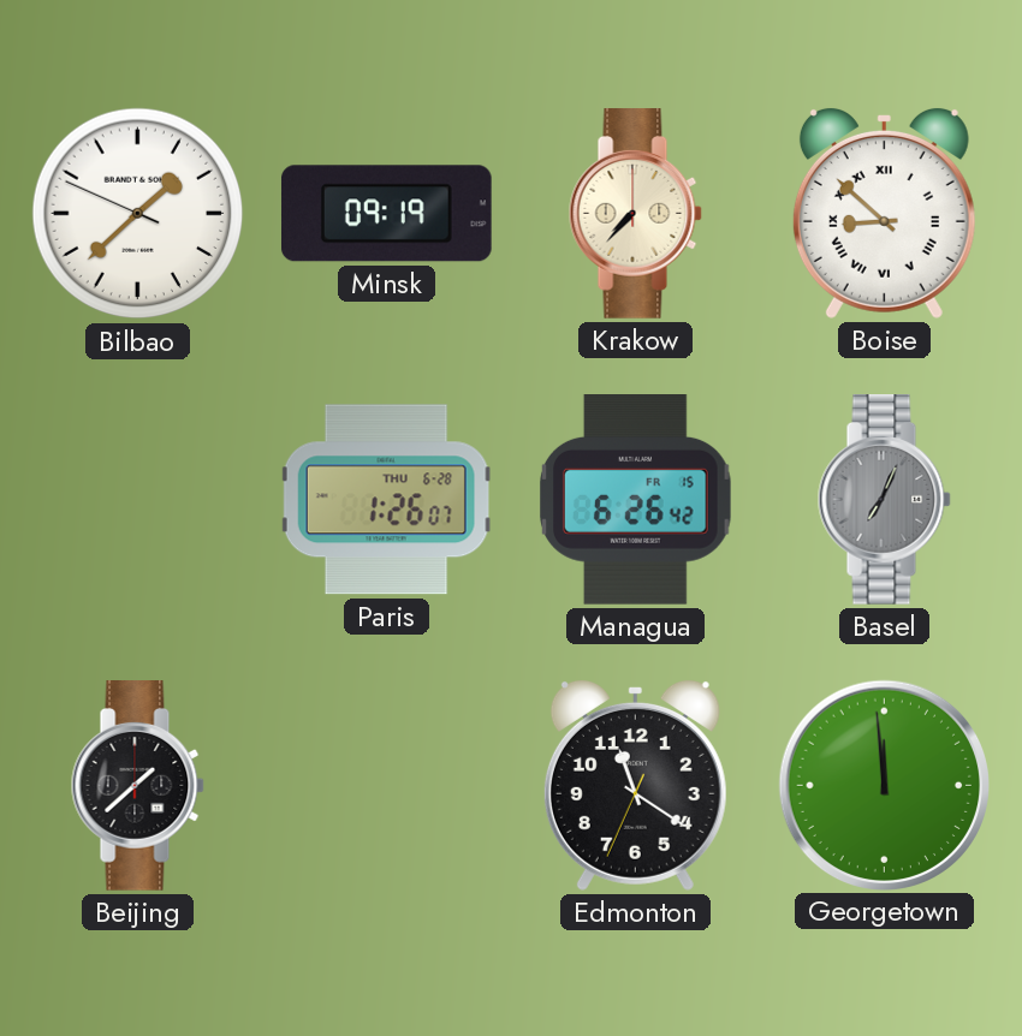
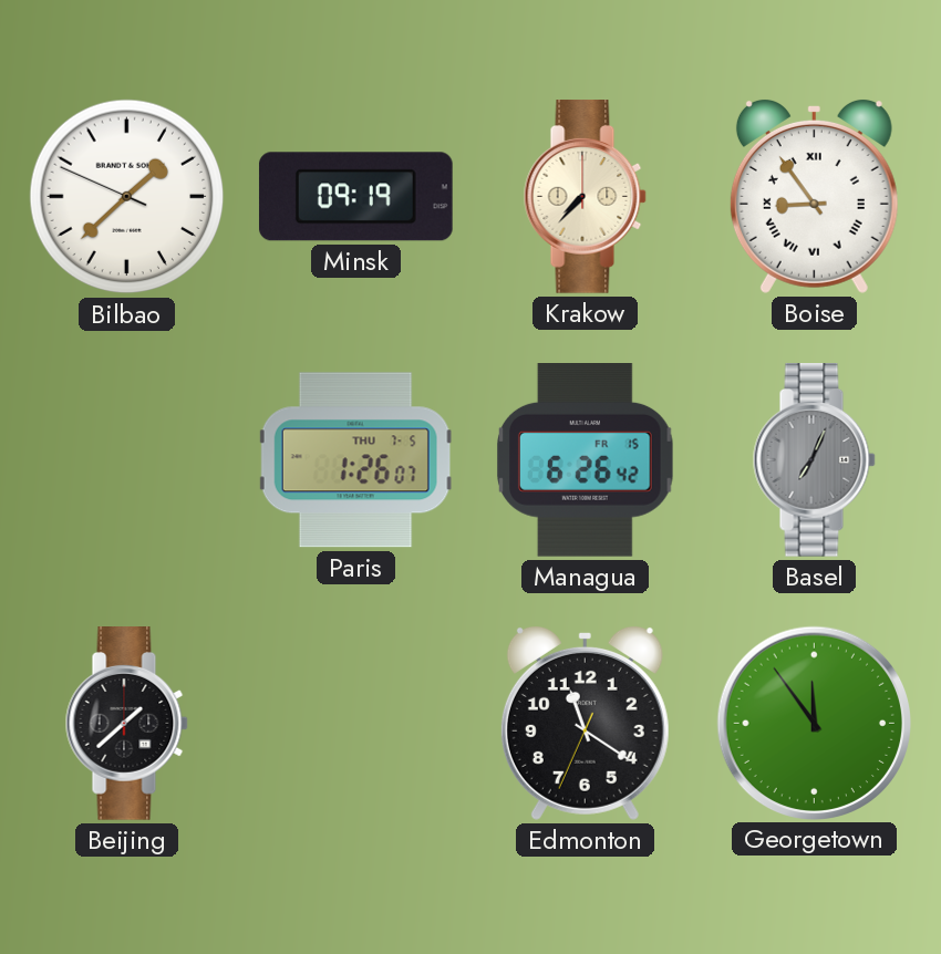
Boise: 8:52 -> 8:54
Paris date: THU 6-28 -> THU 7-5
Georgetown: 11:59 -> 11:54
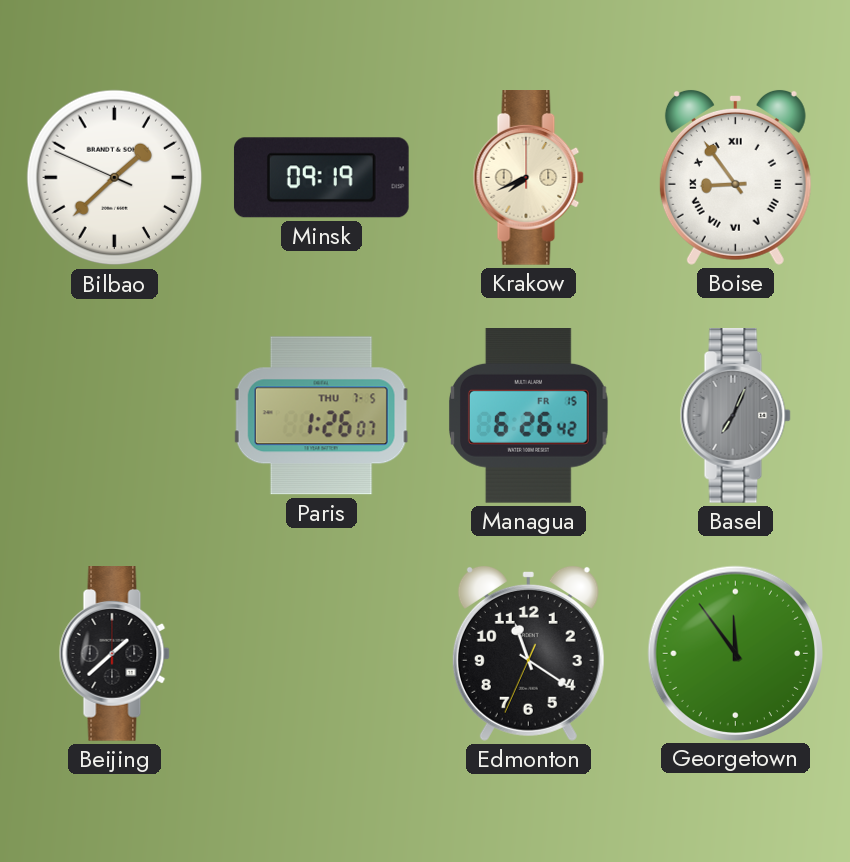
Krakow: 7:37 -> 7:41
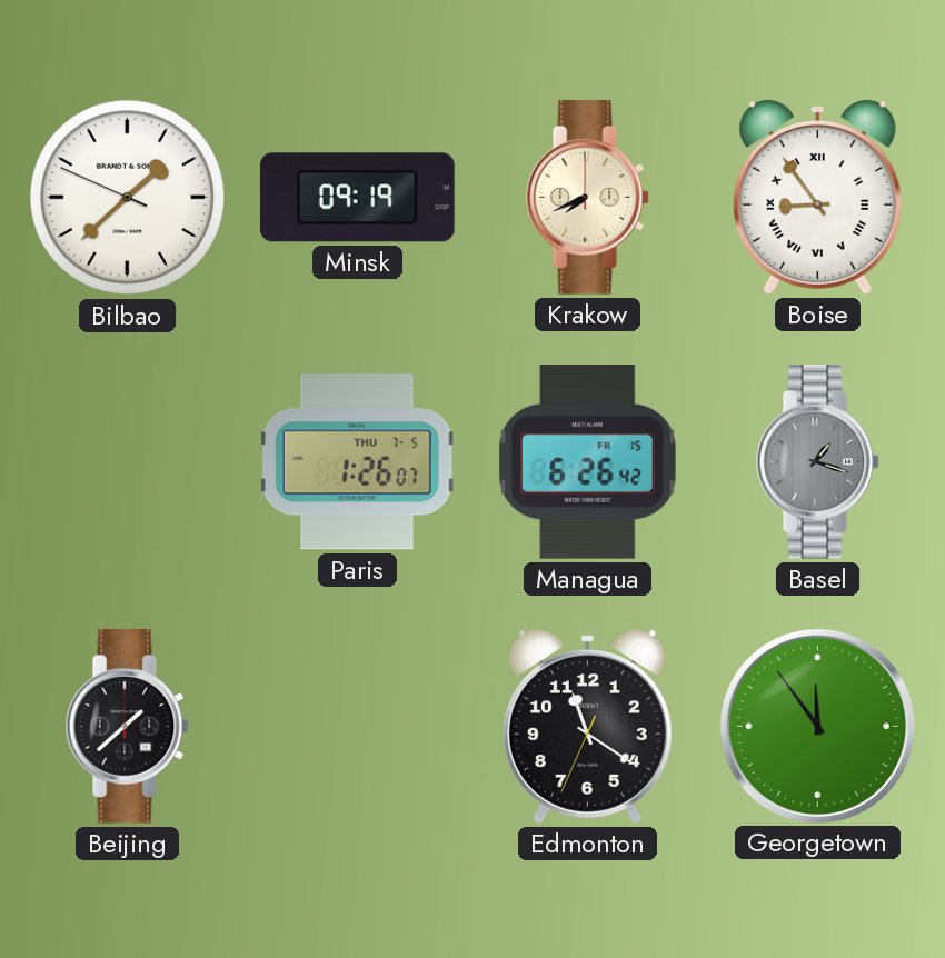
Basel: 7:04 -> 1:18
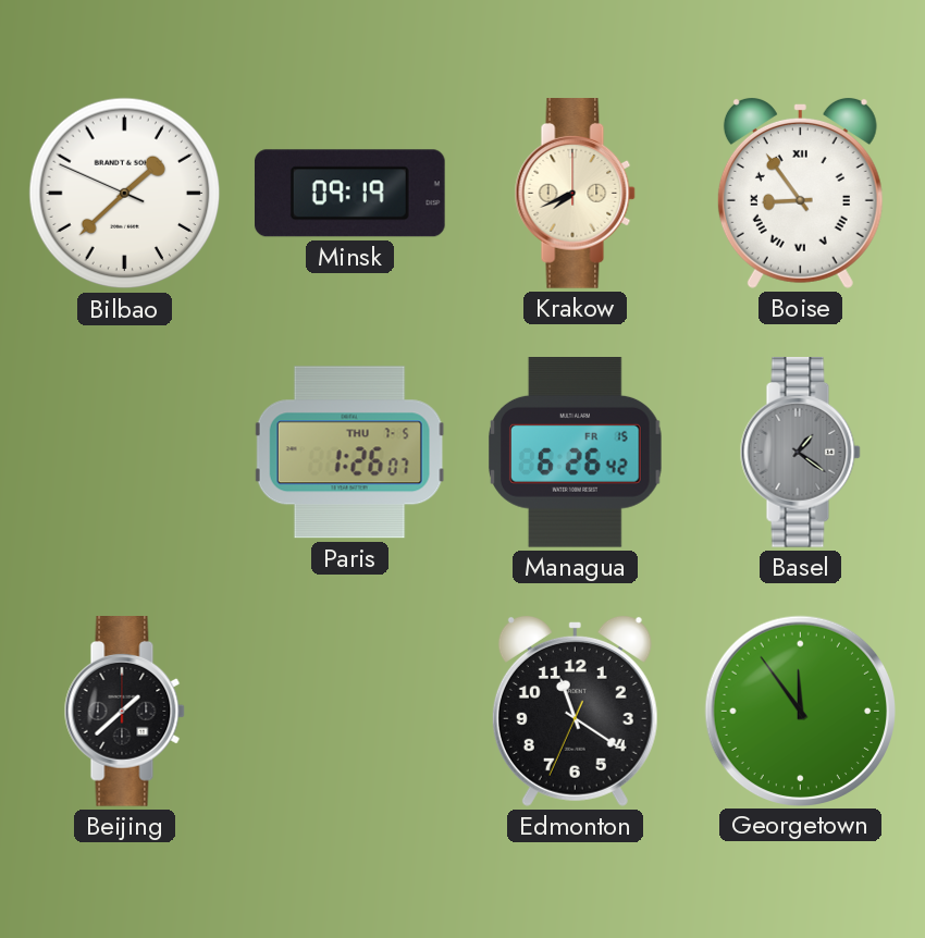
Basel: 1:18 -> 1:21
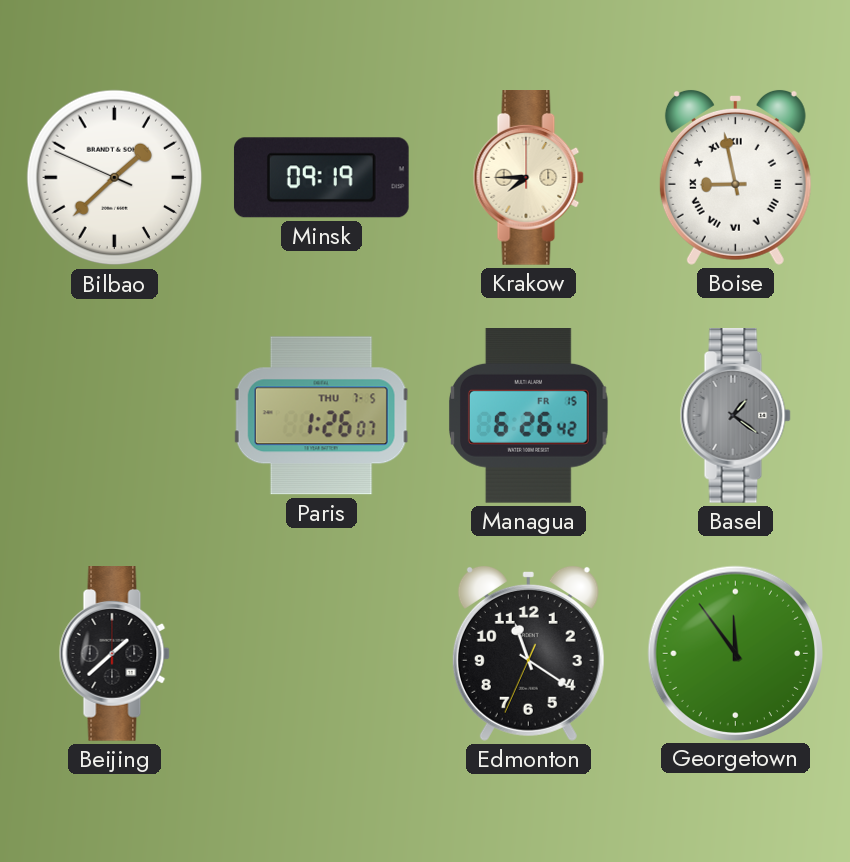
Krakow: 7:41 -> 7:45
Boise: 8:54 -> 8:58
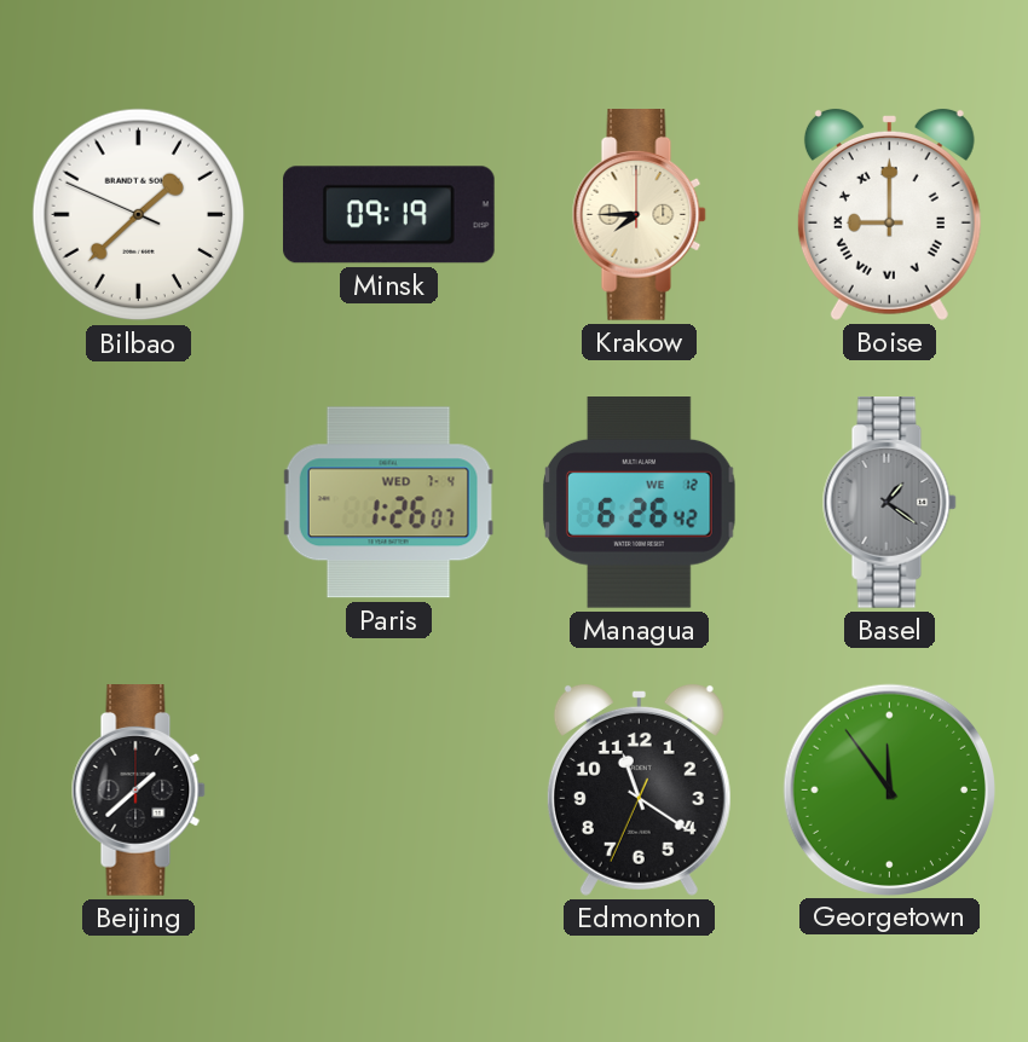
Boise: 8:58 -> 9:00
Paris date: THU 7-5 -> WED 7-4
Managua date: FR 15 -> WE 12
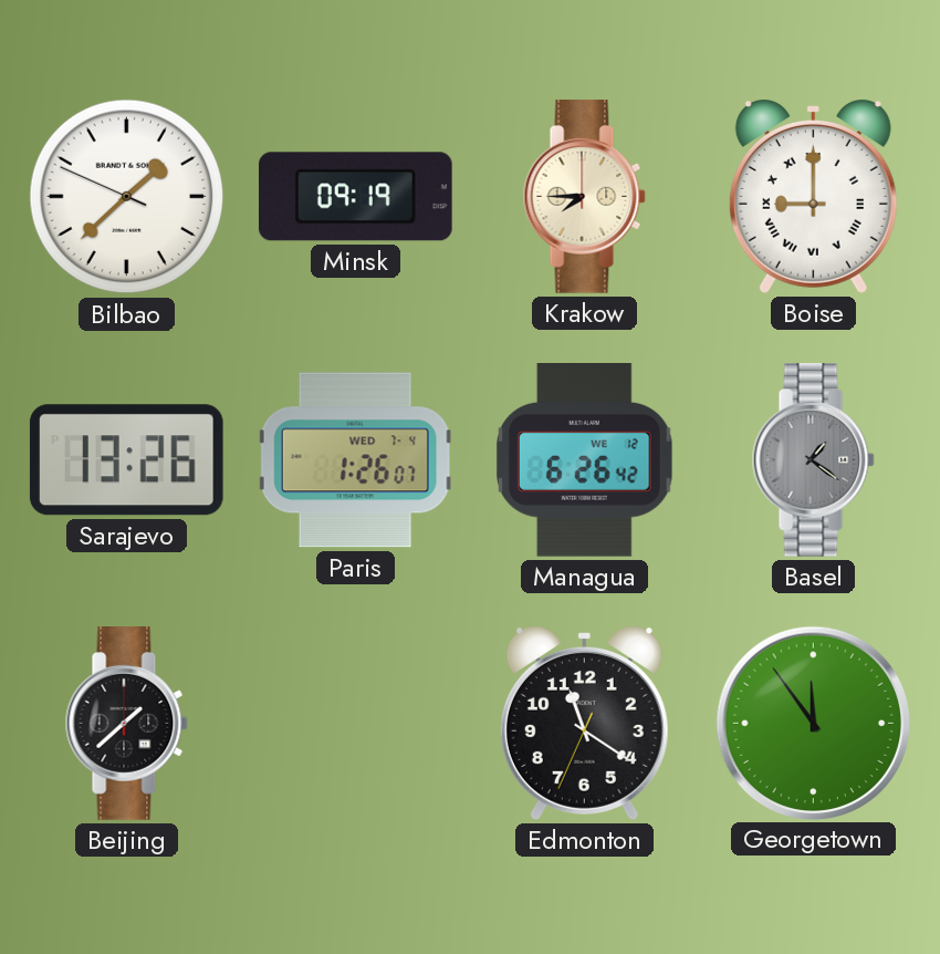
Sarajevo: none -> 13:26
